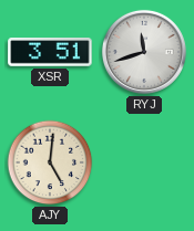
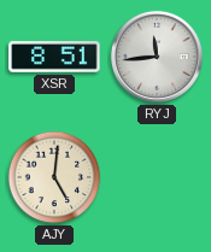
XSR: 3:51 -> 8:51
RYJ: 11:42 -> 11:44
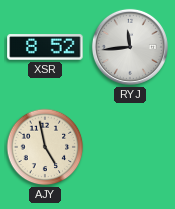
XSR: 8:51 -> 8:52
AJY: 5:01 -> 4:58
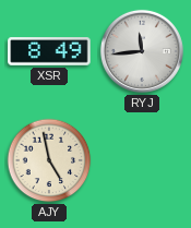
XSR: 8:52 -> 8:49
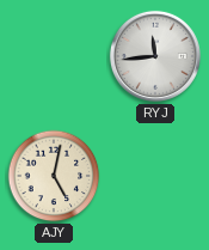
XSR: 8:49 -> none
AJY: 4:58 -> 5:02
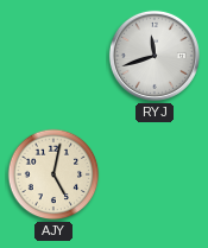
RYJ: 11:44 -> 11:42
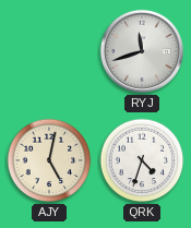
QRK: none -> 4:33
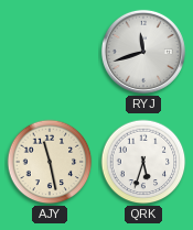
AJY: 5:02 -> 11:28
QRK: 4:33 -> 5:33
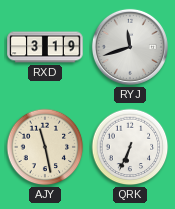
RXD: none -> 3:19
QRK: 5:33 -> 6:34
